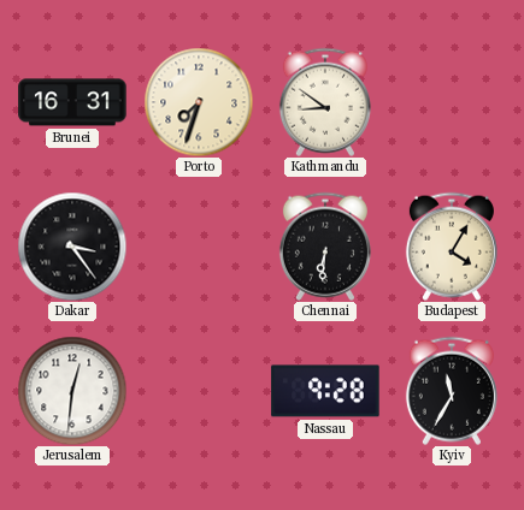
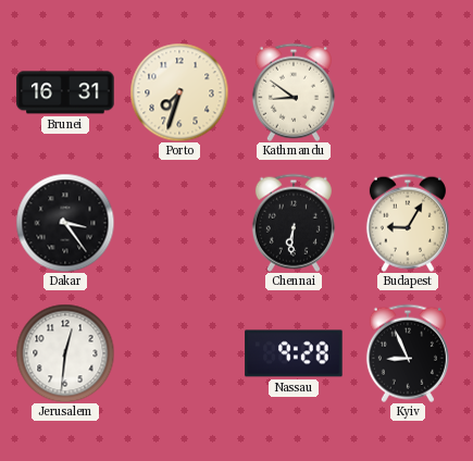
Budapest: 4:05 -> 9:05
Kyiv: 11:35 -> 8:56
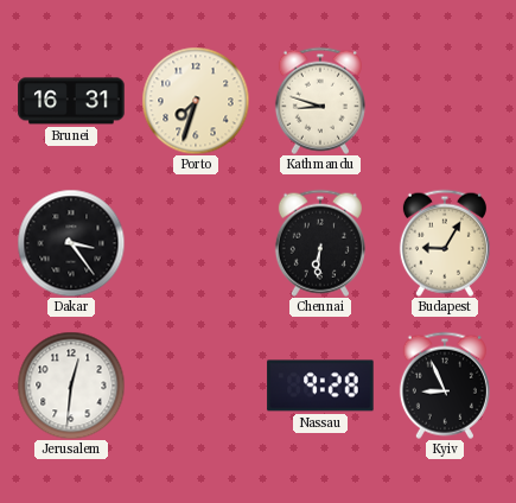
Kathmandu: 8:51 -> 8:48
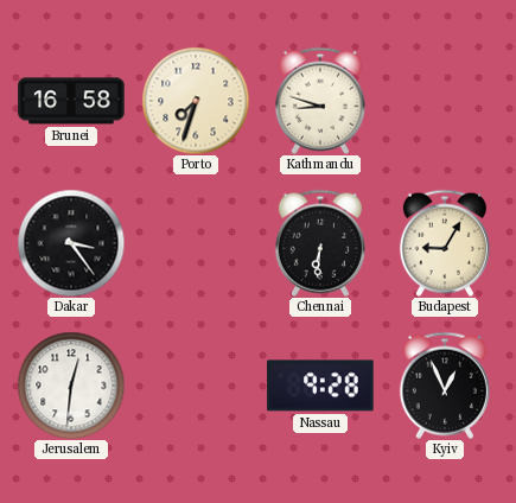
Brunei: 16:31 -> 16:58
Kyiv: 8:56 -> 12:56
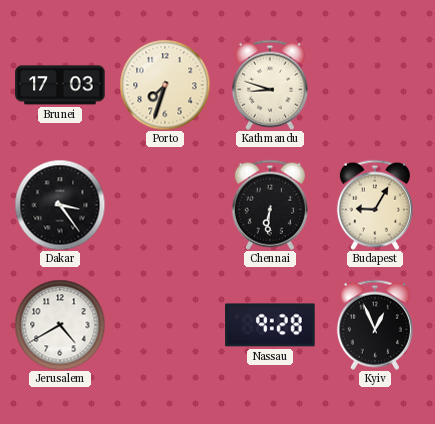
Brunei: 16:58 -> 17:03
Jerusalem: 12:31 -> 4:40
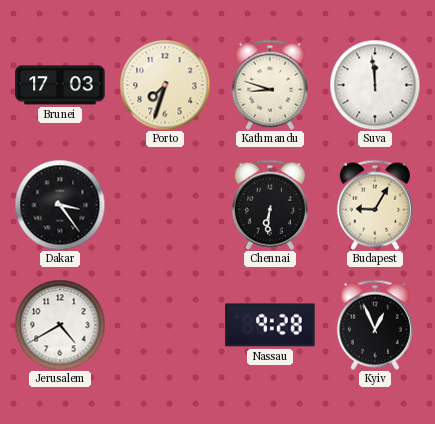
Suva: none -> 11:59
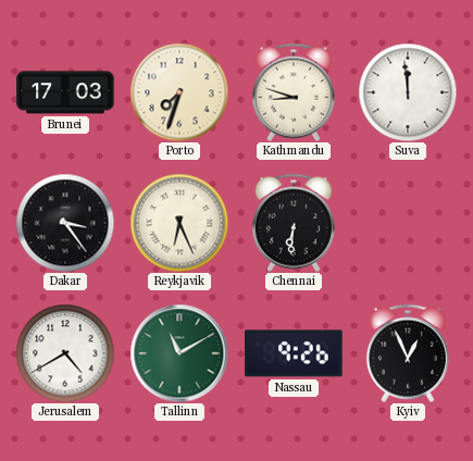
Reykjavik: none -> 6:26
Budapest: 9:05 -> none
Tallinn: none -> 11:10
Nassau: 9:28 -> 9:26
